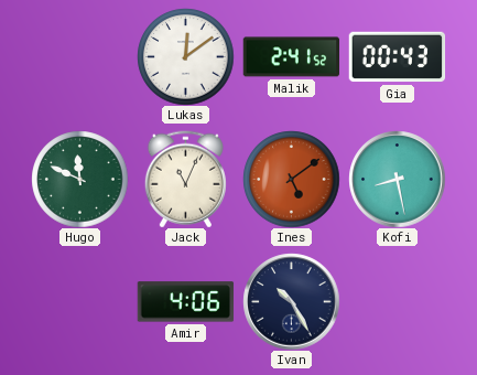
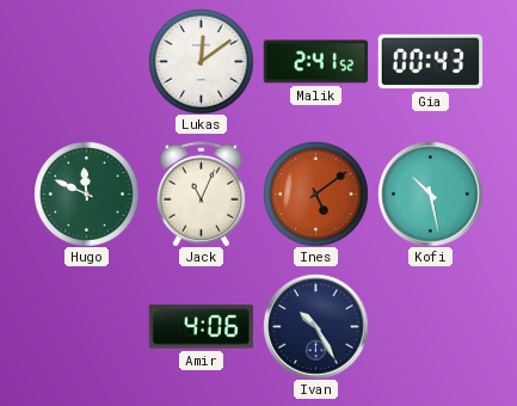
Kofi: 8:28 -> 10:28
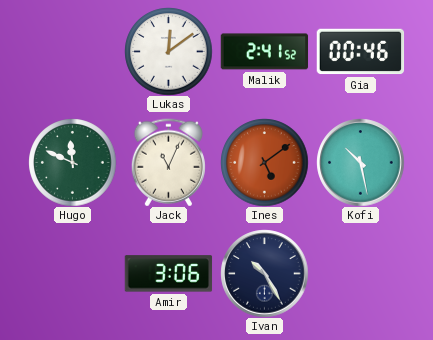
Gia: 00:43 -> 00:46
Amir: 4:06 -> 3:06
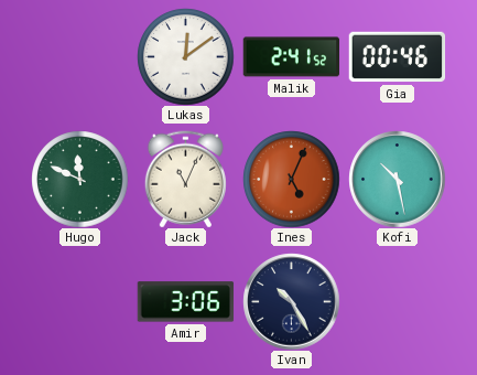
Ines: 5:09 -> 5:04
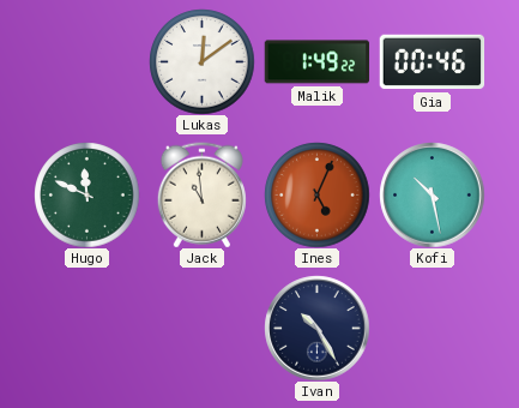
Malik: 2:41 -> 1:49
Jack: 11:04 -> 10:59
Amir: 3:06 -> none
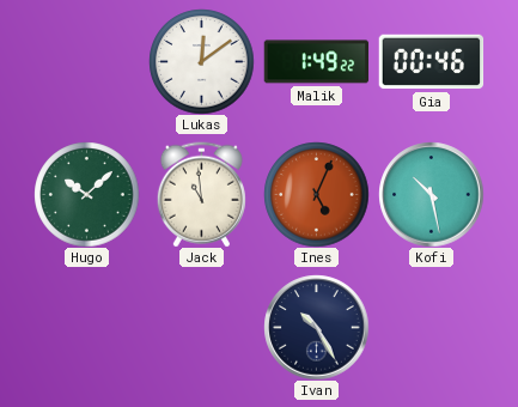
Hugo: 11:49 -> 10:08
